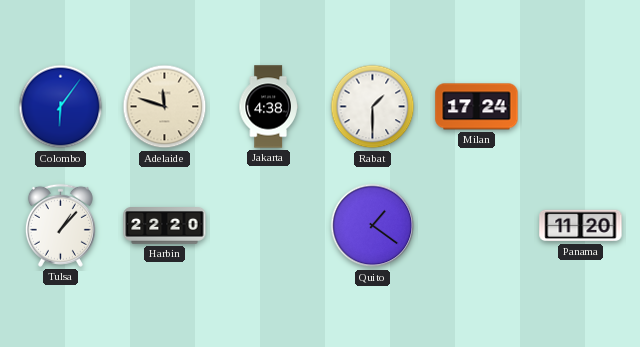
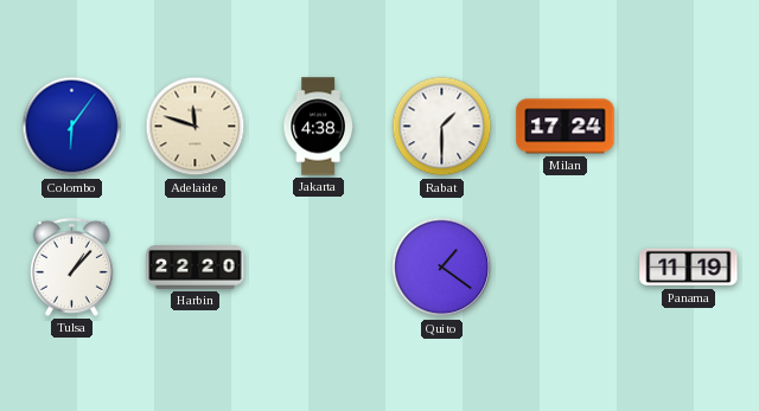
Panama: 11:20 -> 11:19
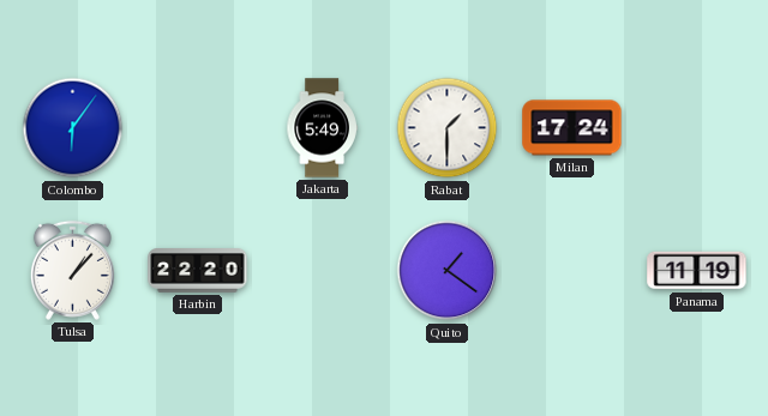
Adelaide: 11:48 -> none
Jakarta: 4:38 -> 5:49
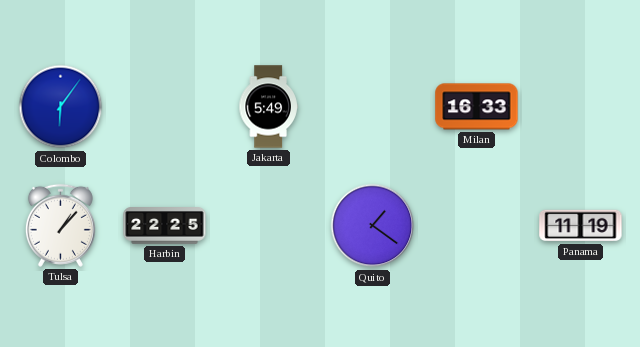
Rabat: 1:30 -> none
Milan: 17:24 -> 16:33
Harbin: 22:20 -> 22:25
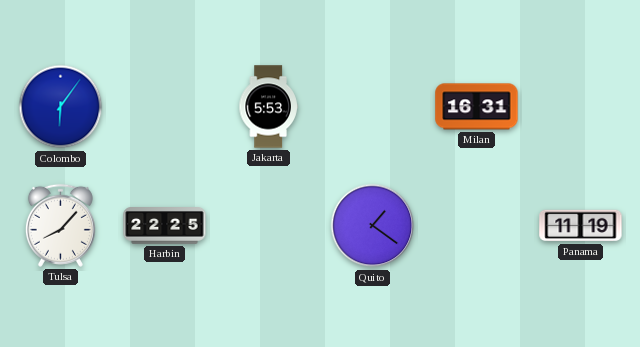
Jakarta: 5:49 -> 5:53
Milan: 16:33 -> 16:31
Tulsa: 1:07 -> 8:07
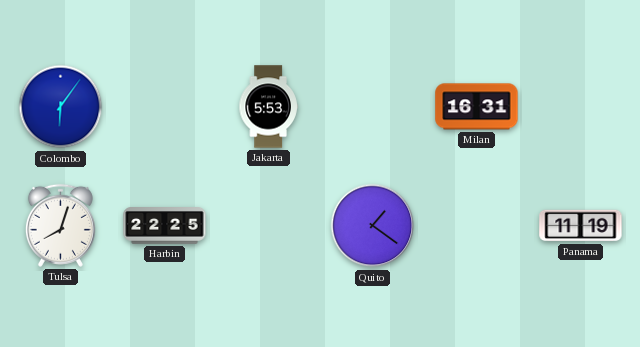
Tulsa: 8:07 -> 8:03
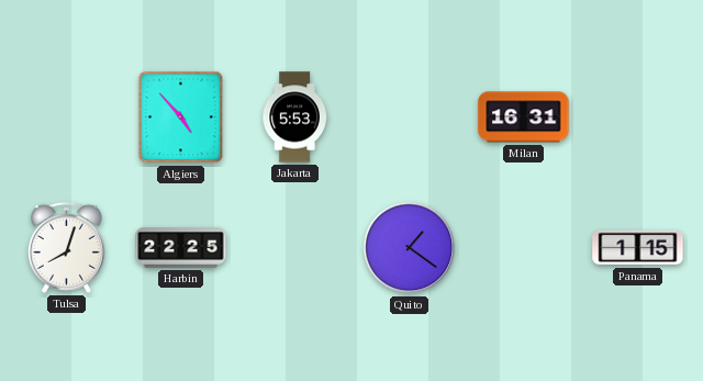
Colombo: 6:06 -> none
Algiers: none -> 4:53
Panama: 11:19 -> 1:15
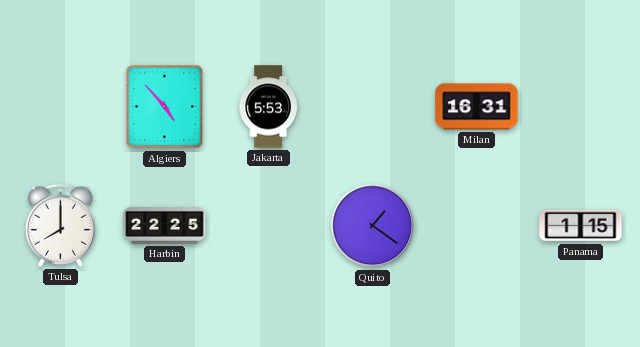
Tulsa: 8:03 -> 8:00
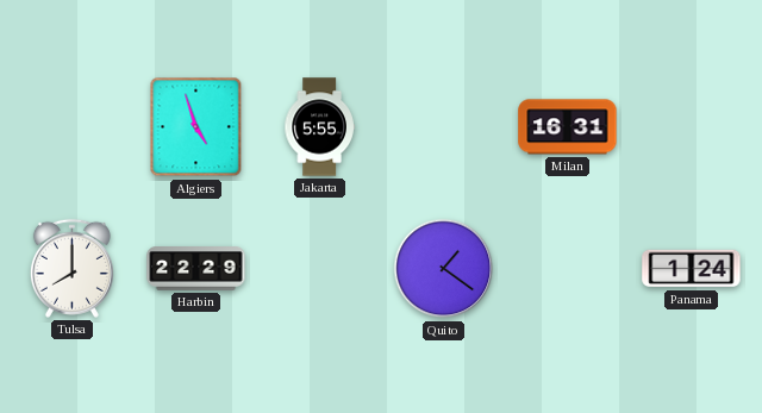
Algiers: 4:53 -> 4:57
Jakarta: 5:53 -> 5:55
Harbin: 22:25 -> 22:29
Panama: 1:15 -> 1:24
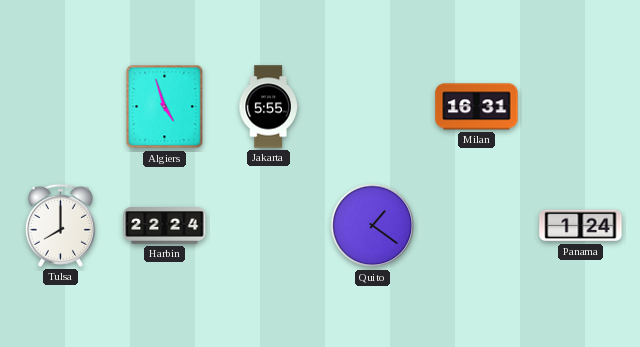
Harbin: 22:29 -> 22:24
